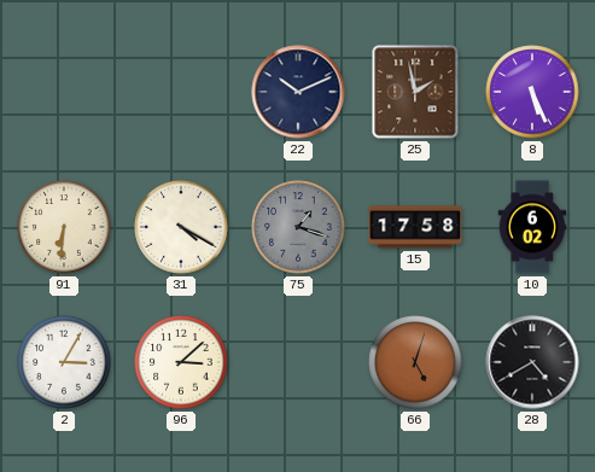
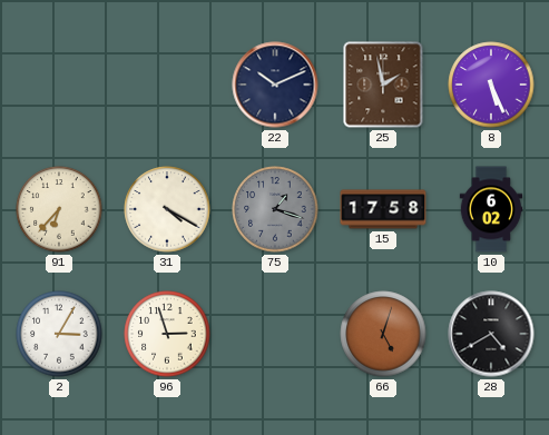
91: 6:31 -> 6:37
96: 3:08 -> 2:57
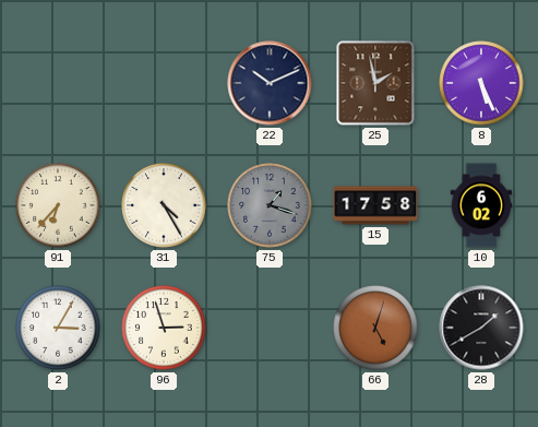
31: 4:20 -> 4:25
28: 4:40 -> 1:40
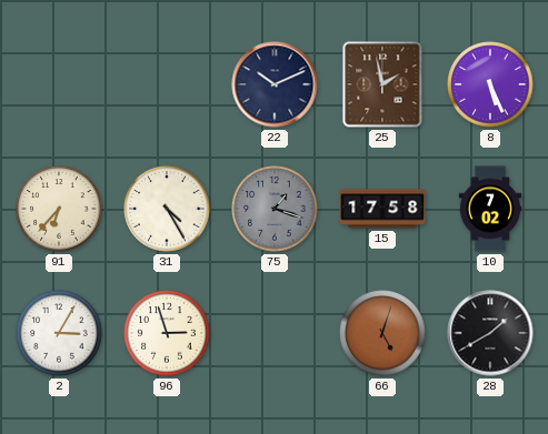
10: 6:02 -> 7:02
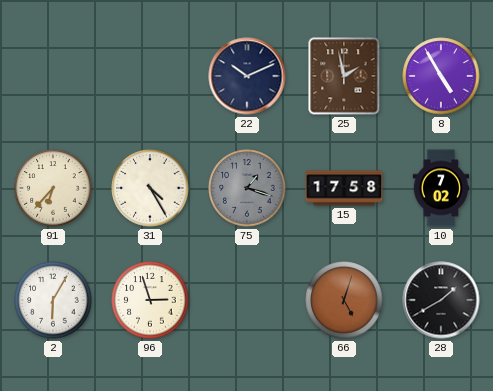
8: 5:26 -> 4:55
2: 3:05 -> 6:05
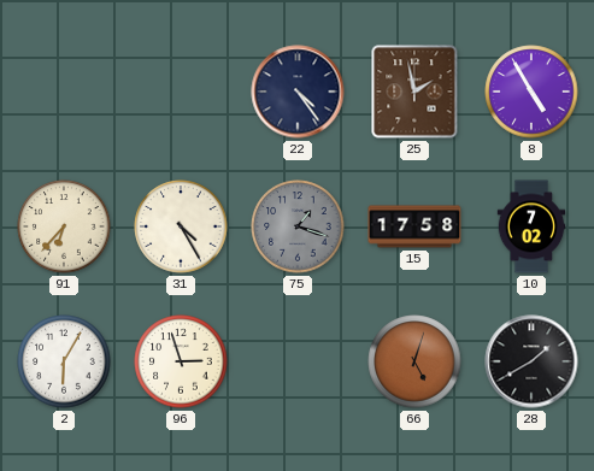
22: 10:11 -> 4:24
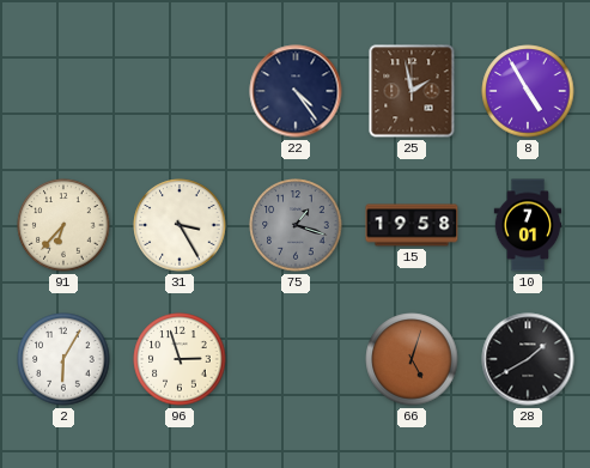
31: 4:25 -> 3:25
15: 17:58 -> 19:58
10: 7:02 -> 7:01
